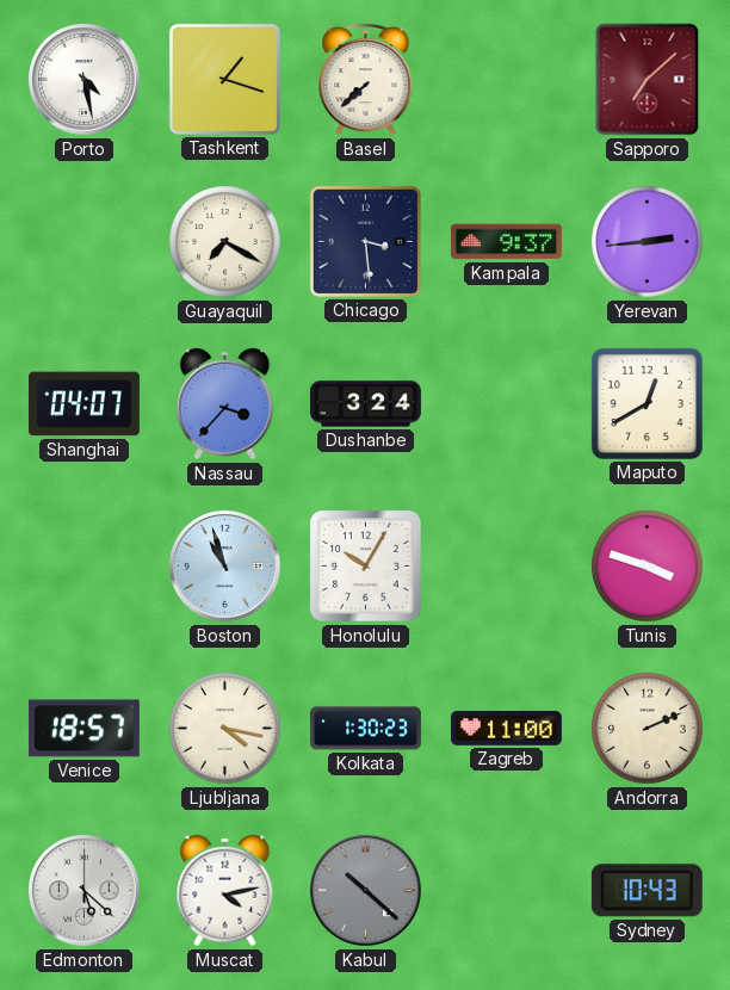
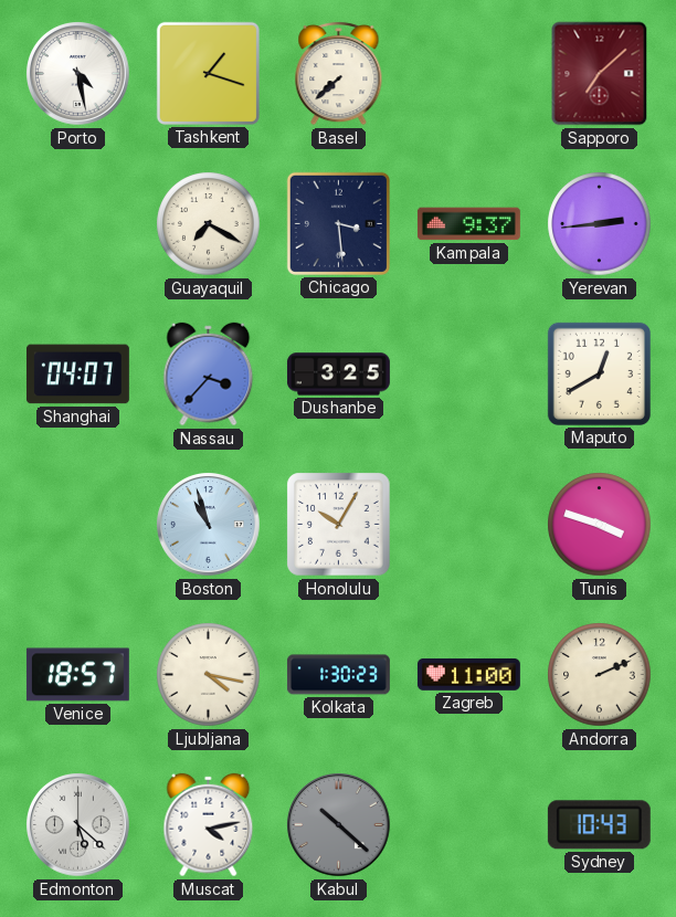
Dushanbe: 3:24 -> 3:25
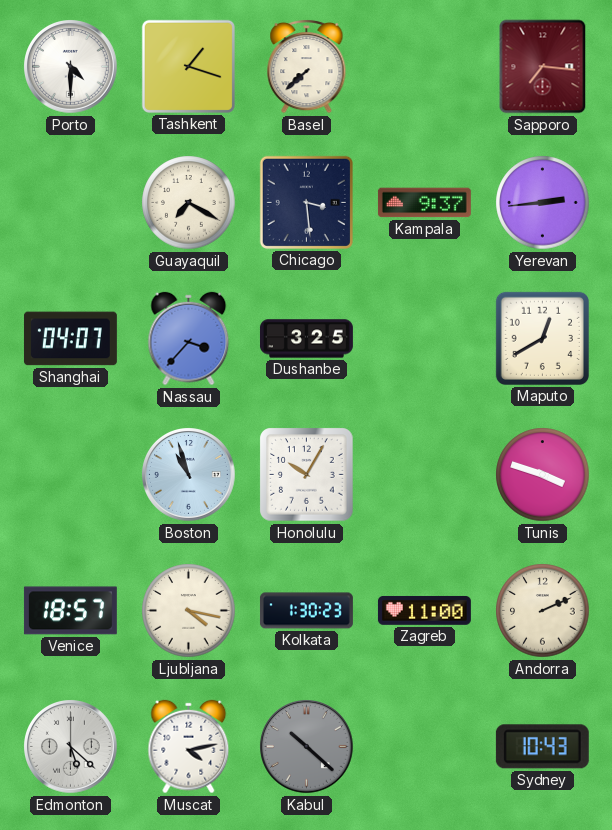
Porto: 4:28 -> 4:30
Sapporo: 7:08 -> 7:16
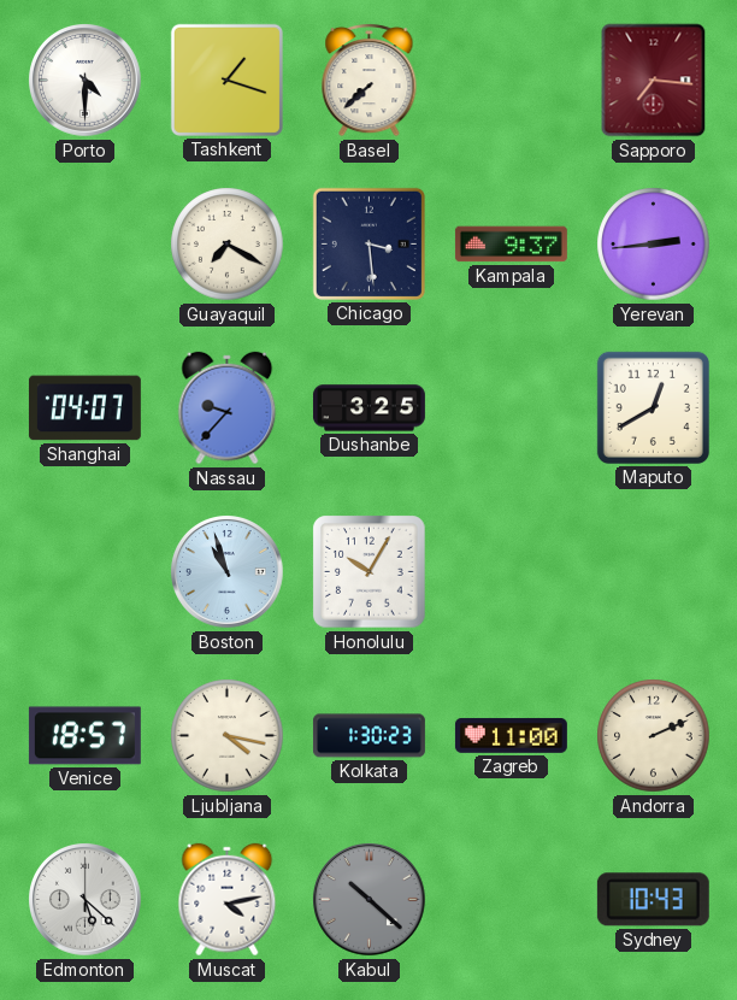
Nassau: 3:37 -> 9:37
Tunis: 3:48 -> none
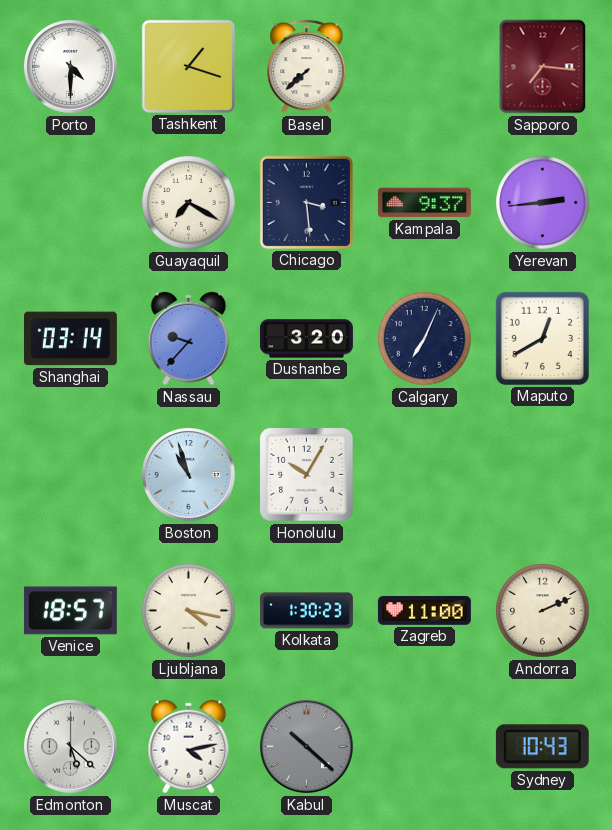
Shanghai: 04:07 -> 03:14
Dushanbe: 3:25 -> 3:20
Calgary: none -> 7:04
